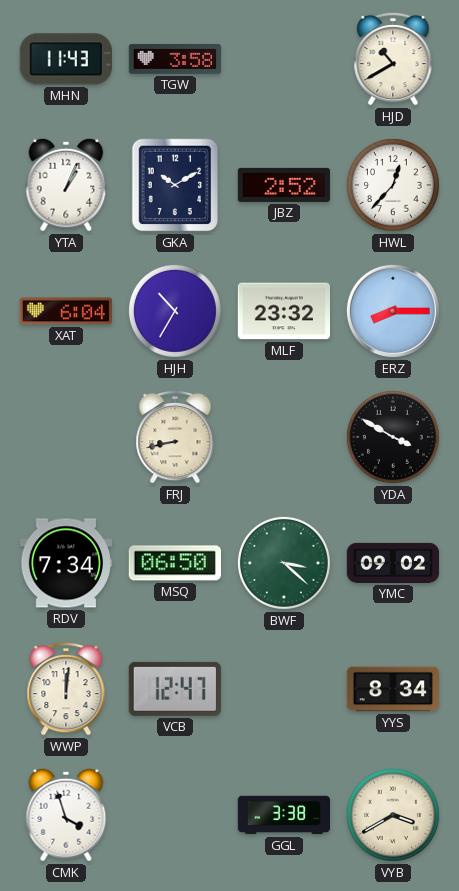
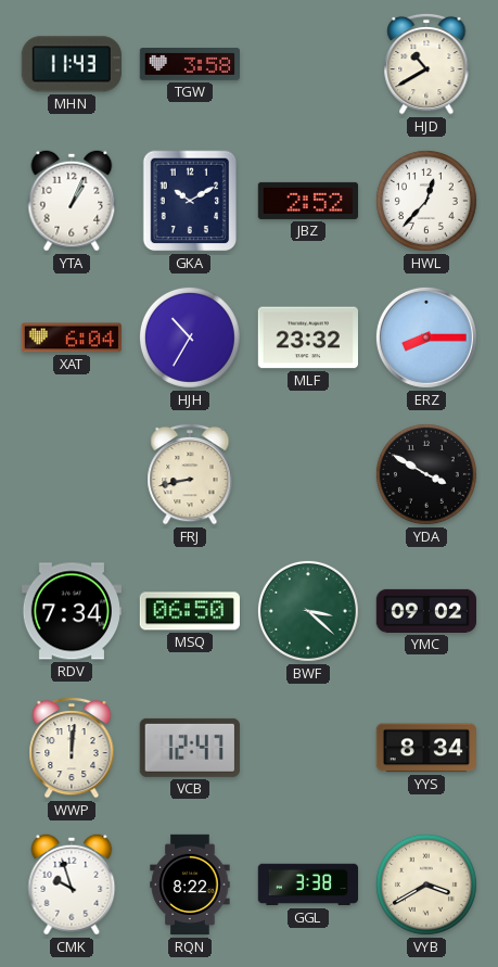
CMK: 3:57 -> 9:57
RQN: none -> 8:22
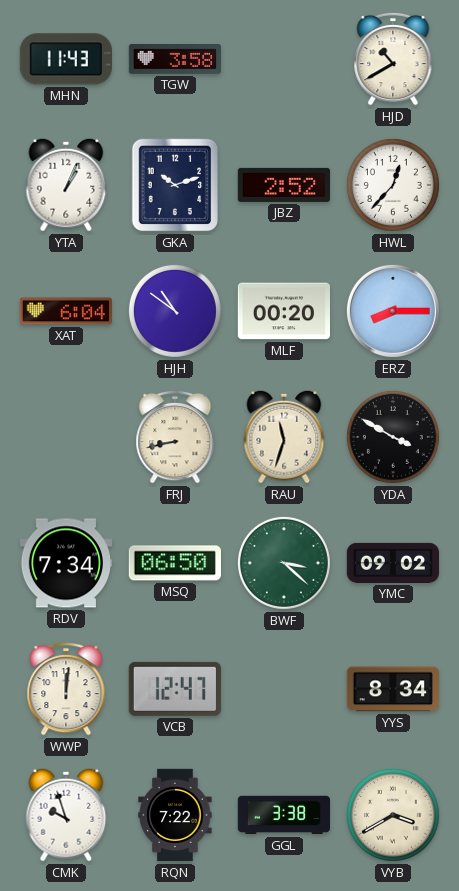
GKA: 10:10 -> 10:12
HJH: 10:35 -> 10:51
MLF: 23:32 -> 00:20
RAU: none -> 11:33
RQN: 8:22 -> 7:22
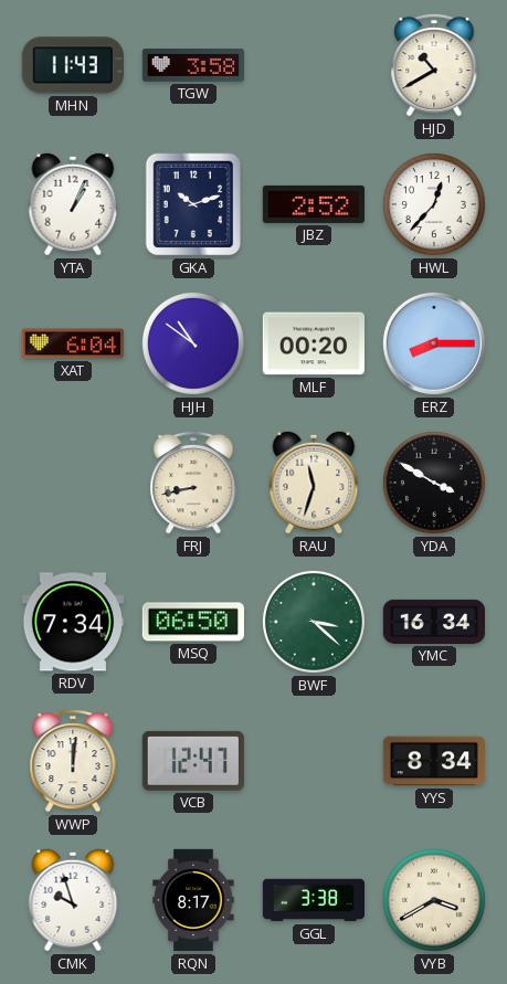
YMC: 09:02 -> 16:34
RQN: 7:22 -> 8:17
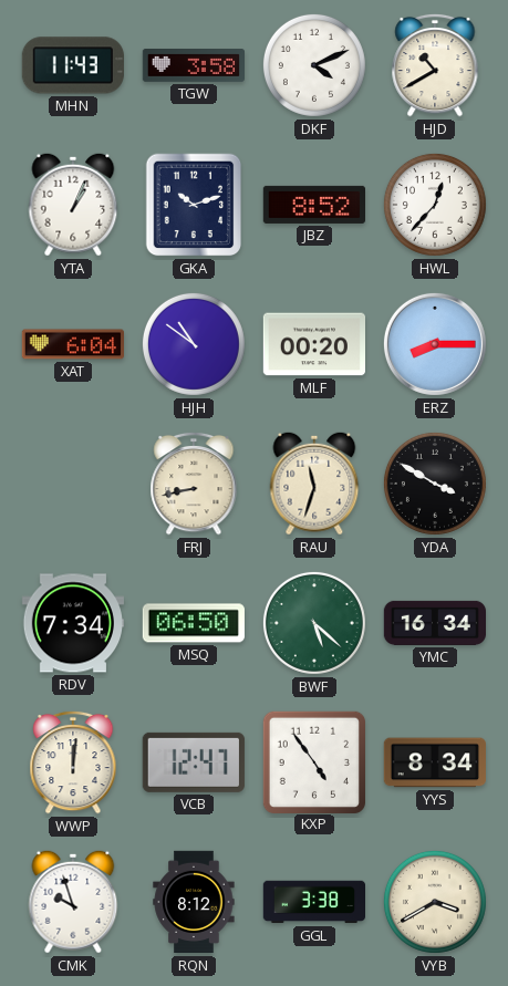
DKF: none -> 4:11
JBZ: 2:52 -> 8:52
BWF: 3:22 -> 5:22
KXP: none -> 4:54
RQN: 8:17 -> 8:12
